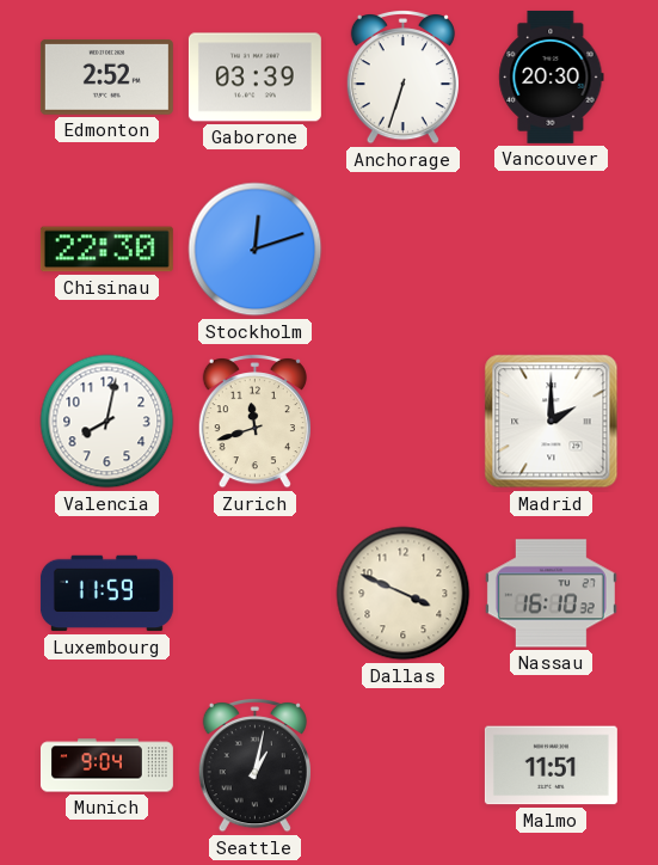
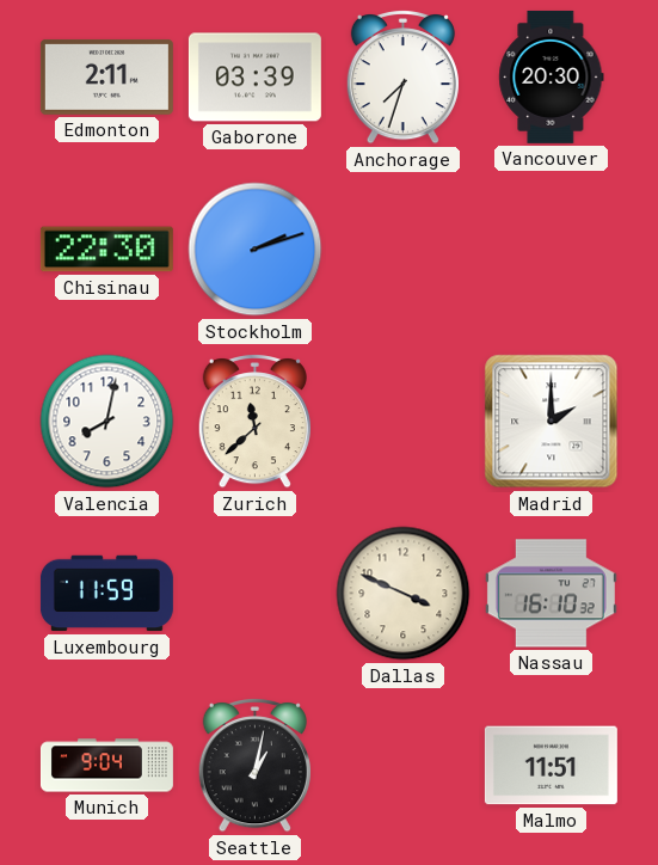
Edmonton: 2:52 -> 2:11
Anchorage: 6:33 -> 7:33
Stockholm: 12:12 -> 2:12
Zurich: 11:42 -> 11:38
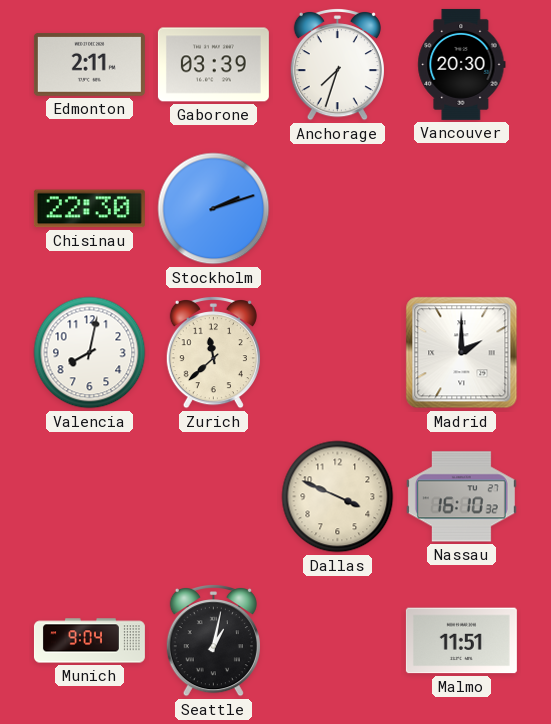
Luxembourg: 11:59 -> none
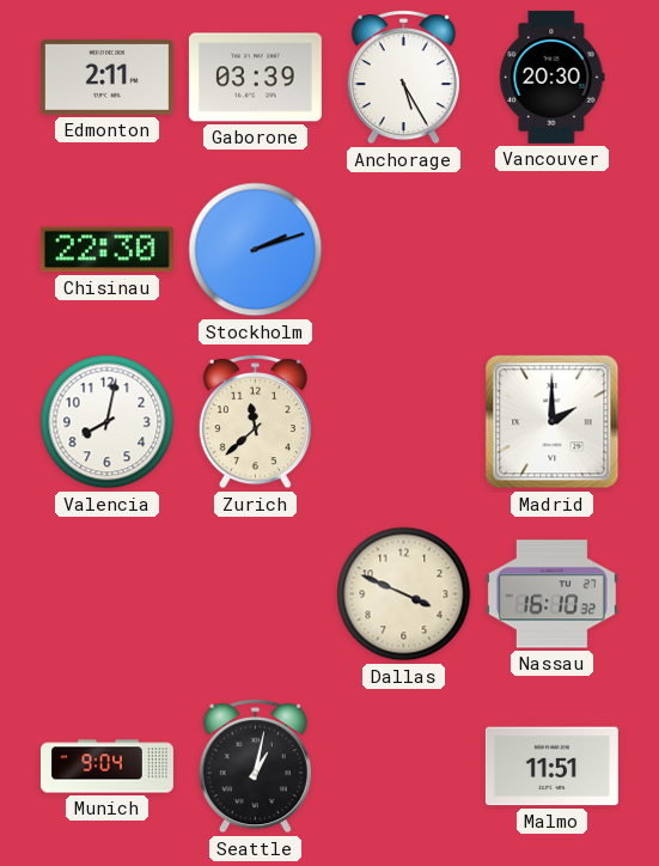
Anchorage: 7:33 -> 5:25
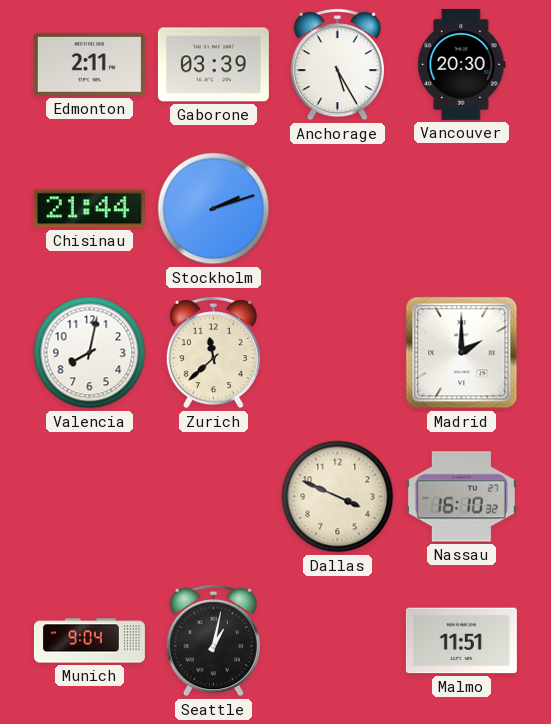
Chisinau: 22:30 -> 21:44
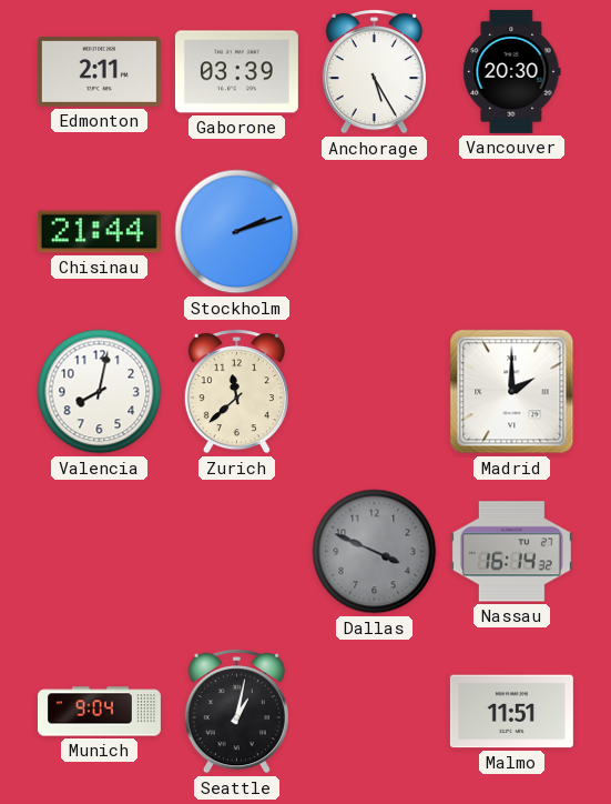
Dallas dial: cream -> grey
Nassau: 16:10 -> 16:14
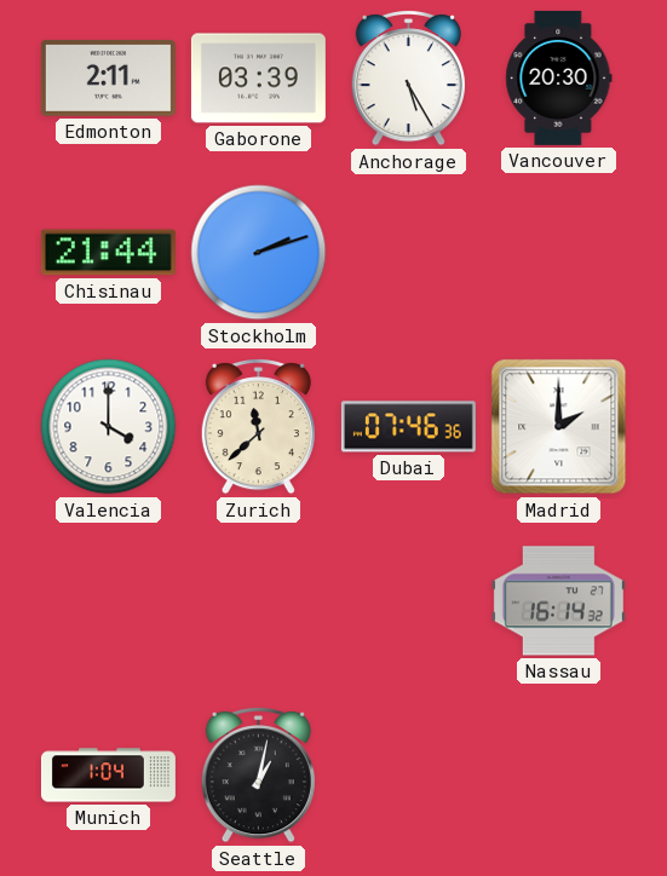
Valencia: 8:02 -> 4:00
Dubai: none -> 07:46
Dallas: 3:49 -> none
Munich: 9:04 -> 1:04
Malmo: 11:51 -> none
